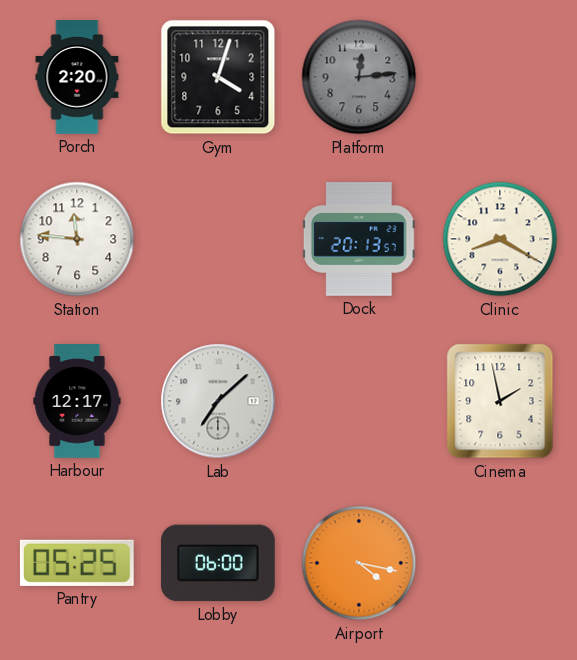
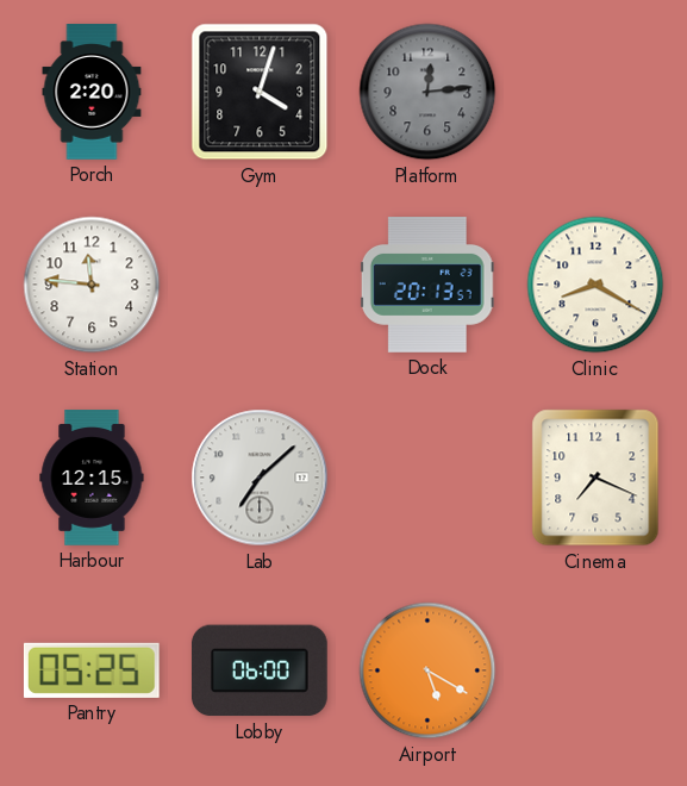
Harbour: 12:17 -> 12:15
Cinema: 1:58 -> 7:19
Airport: 4:17 -> 5:20
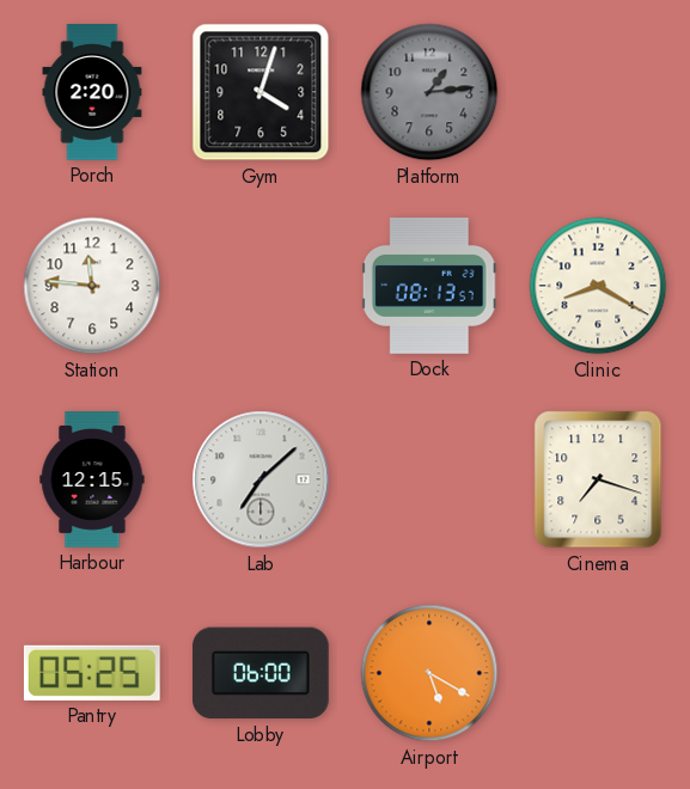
Platform: 12:14 -> 1:14
Dock: 20:13 -> 08:13
Cinema: 7:19 -> 7:18
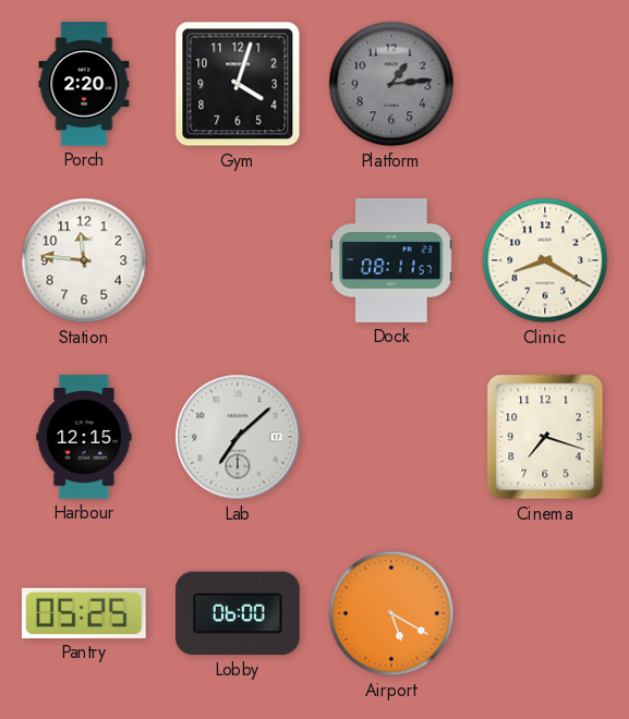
Dock: 08:13 -> 08:11
